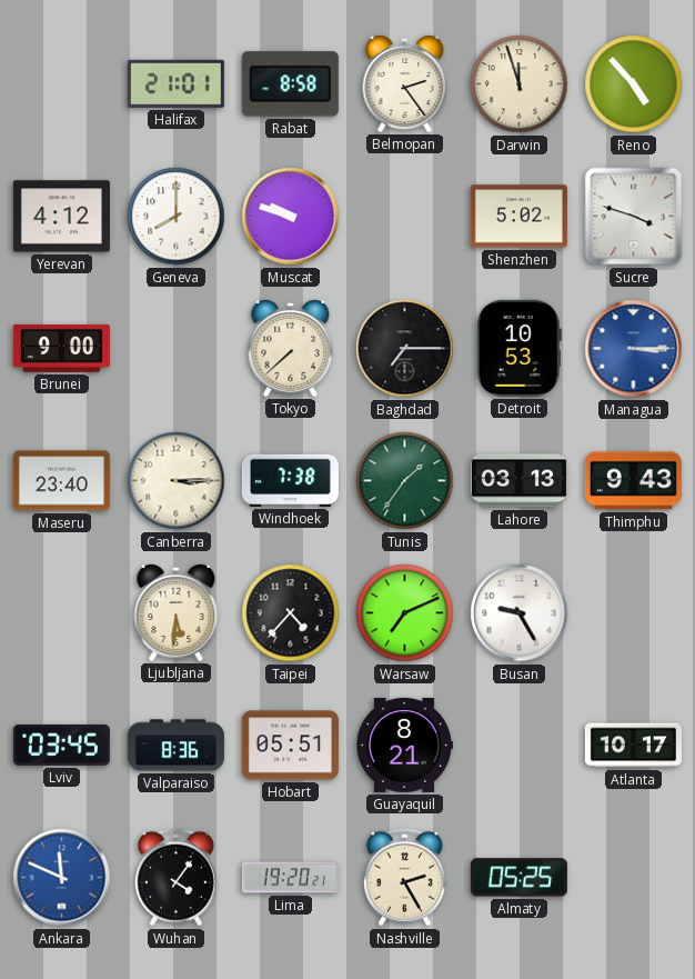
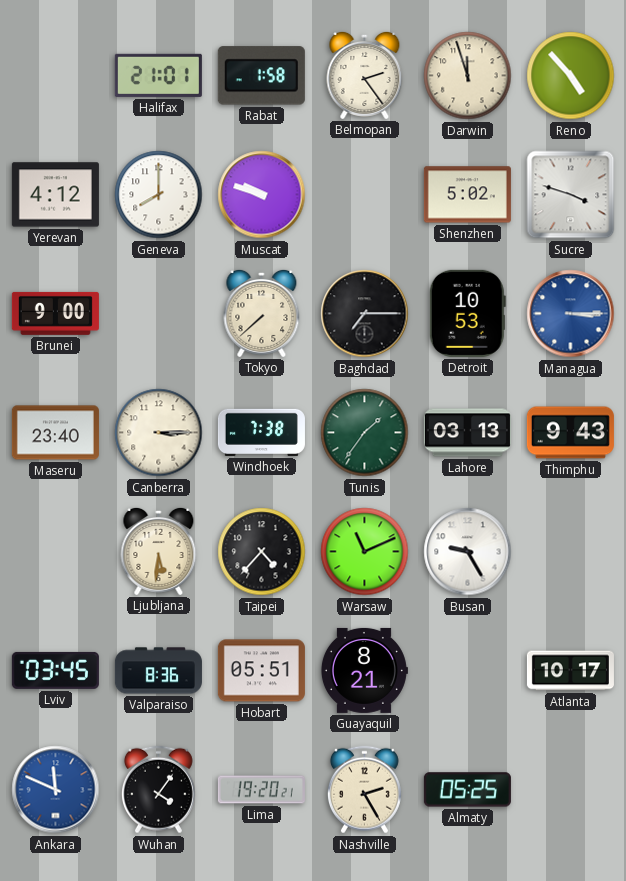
Rabat: 8:58 -> 1:58
Warsaw: 7:11 -> 11:11
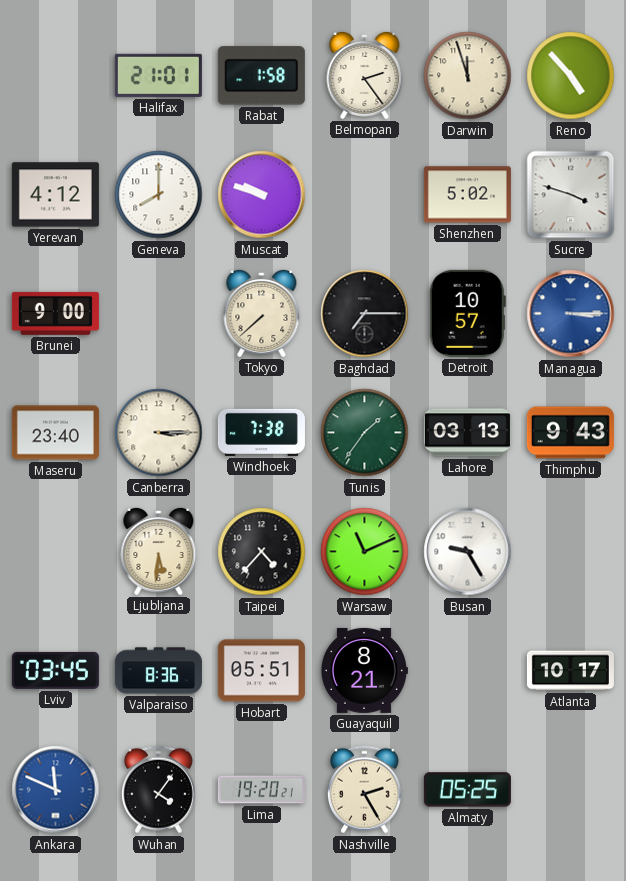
Detroit: 10:53 -> 10:57
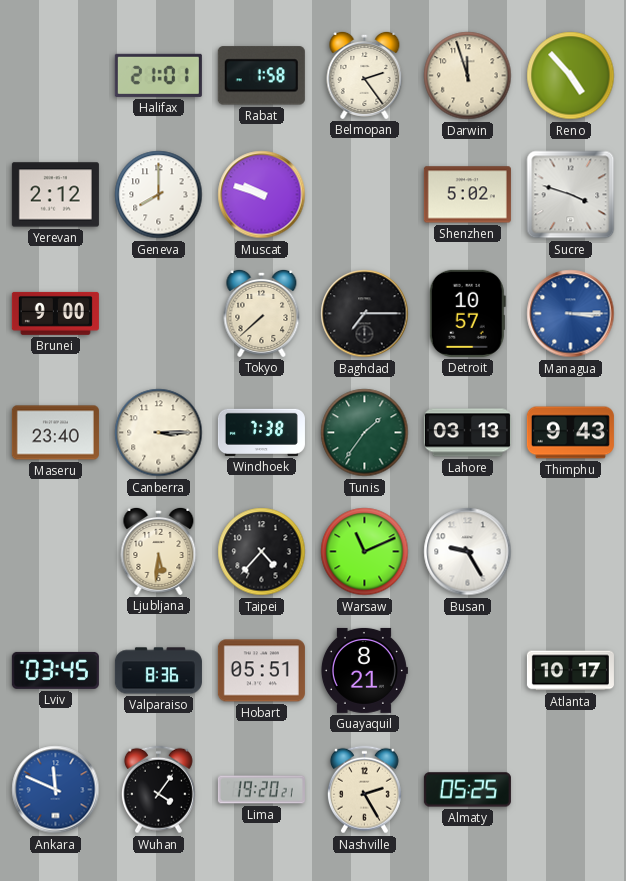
Yerevan: 4:12 -> 2:12
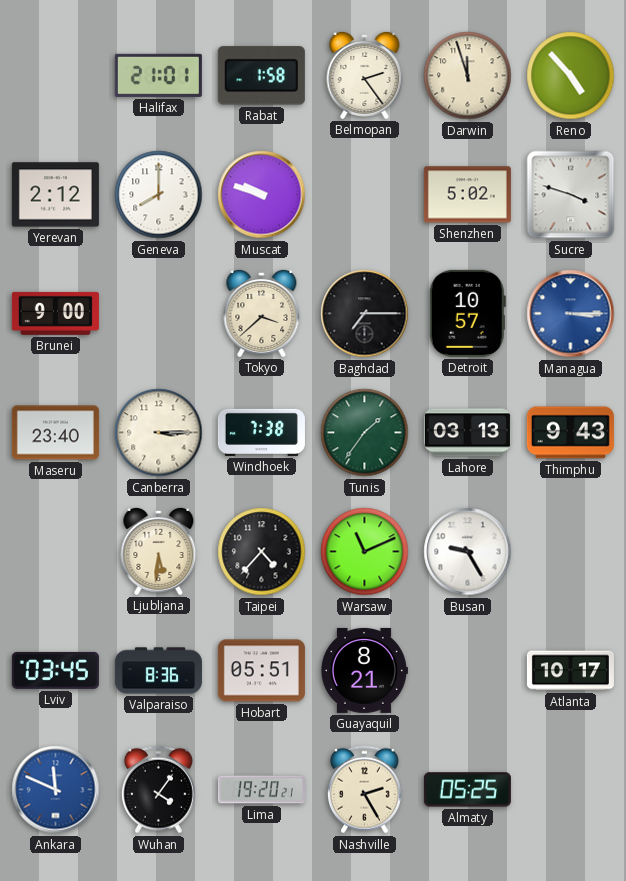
Tokyo: 7:38 -> 3:38
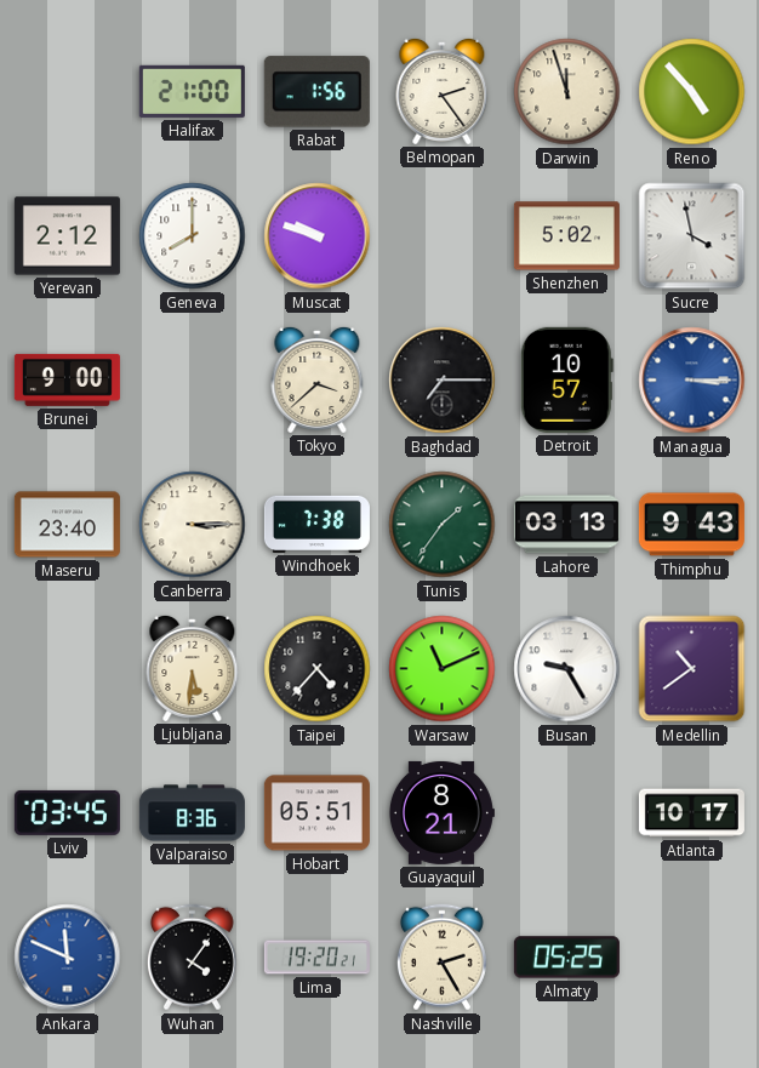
Halifax: 21:01 -> 21:00
Rabat: 1:58 -> 1:56
Sucre: 3:48 -> 3:58
Medellin: none -> 10:39
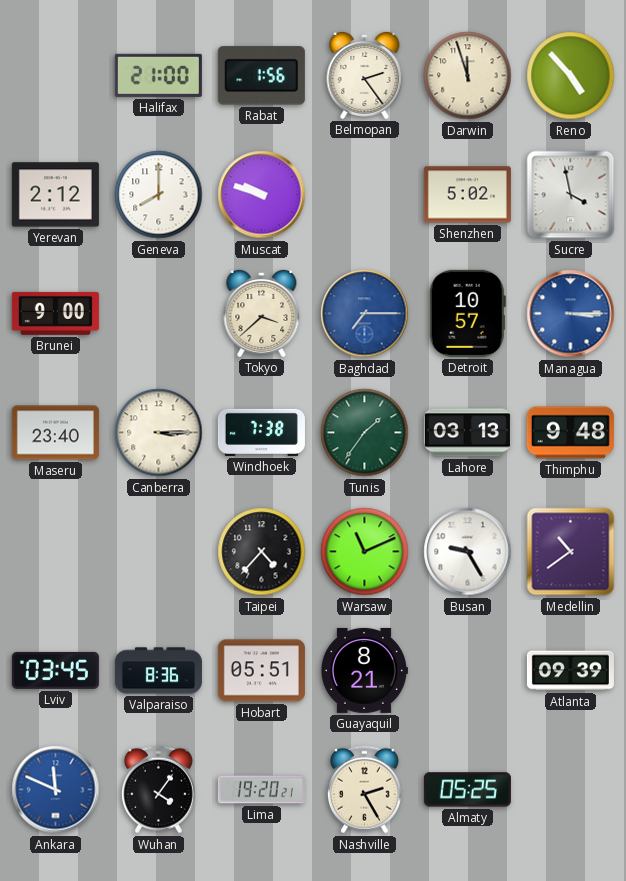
Baghdad dial: black -> blue
Thimphu: 9:43 -> 9:48
Ljubljana: 5:31 -> none
Atlanta: 10:17 -> 09:39
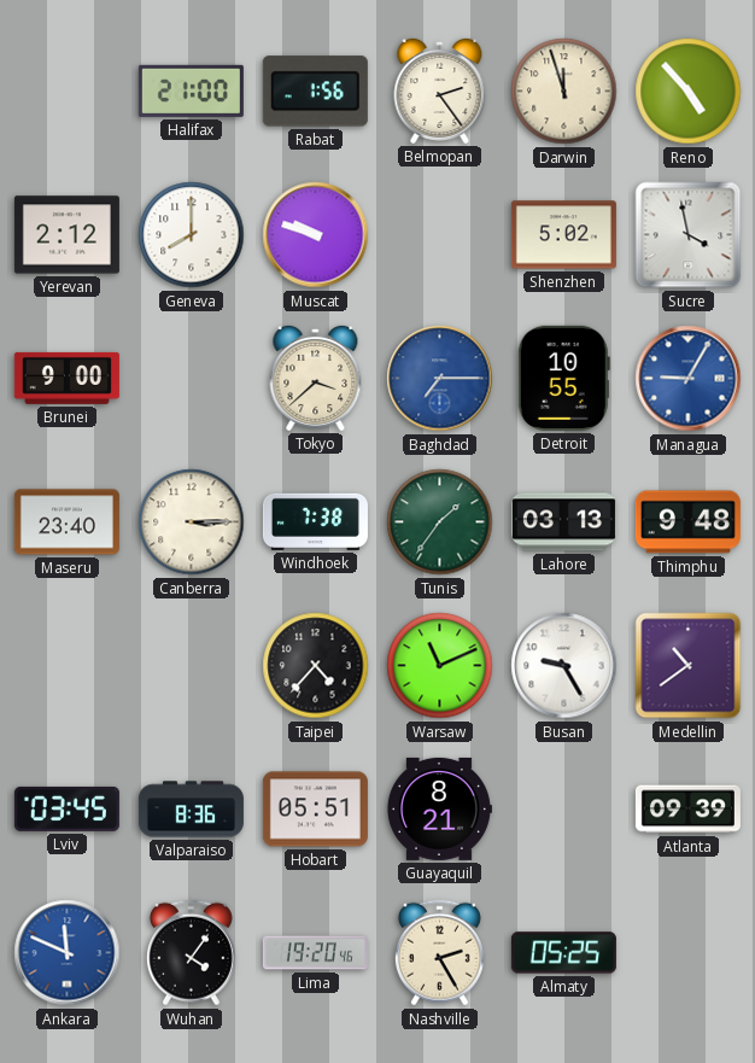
Detroit: 10:57 -> 10:55
Managua: 3:15 -> 9:05
Lima: 19:20:21 -> 19:20:46
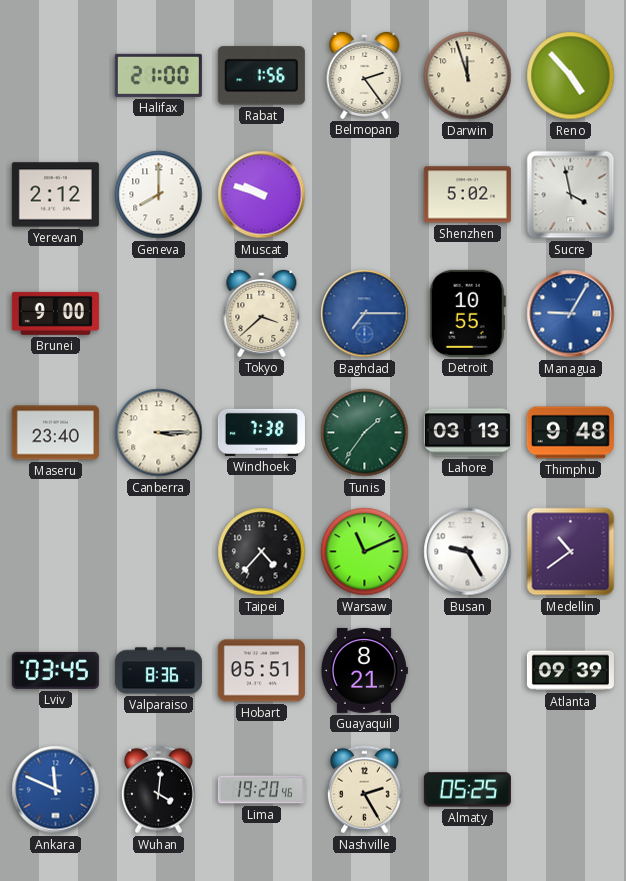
Wuhan: 4:06 -> 4:01
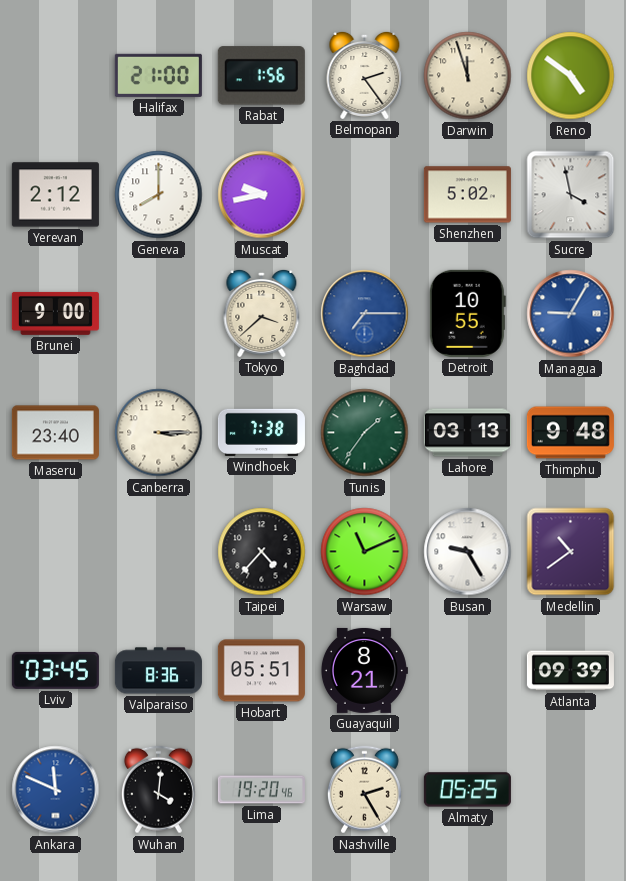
Reno: 4:53 -> 4:51
Muscat: 9:48 -> 9:43
